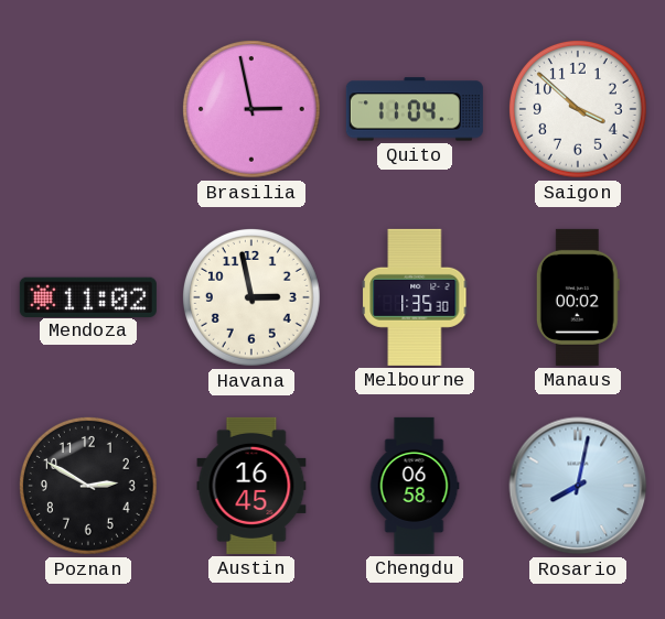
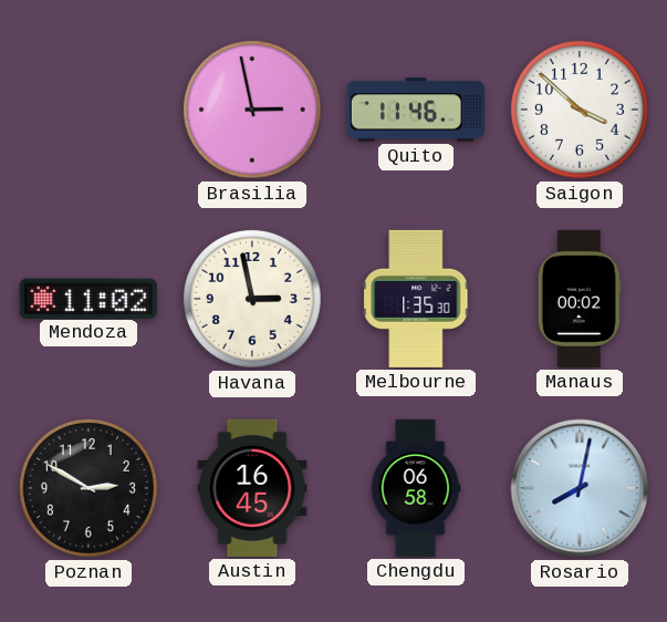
Quito: 11:04 -> 11:46
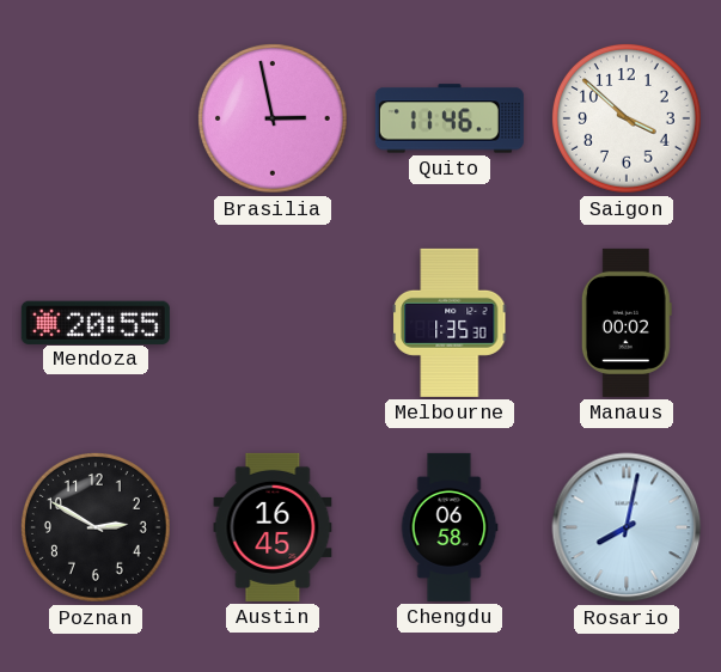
Mendoza: 11:02 -> 20:55
Havana: 2:58 -> none
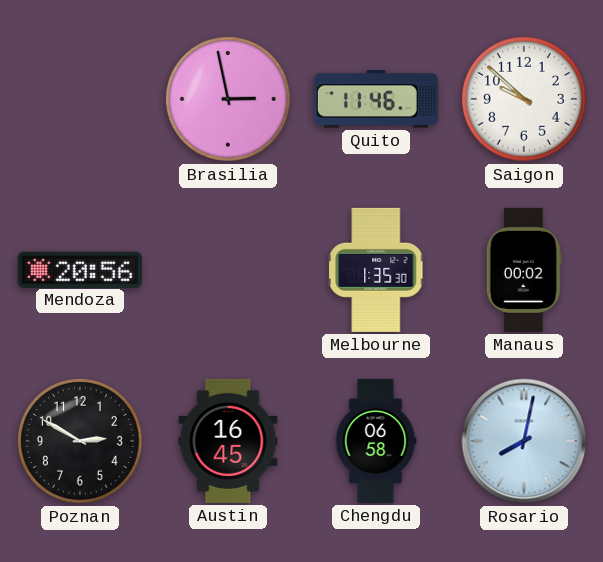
Saigon: 3:52 -> 9:52
Mendoza: 20:55 -> 20:56
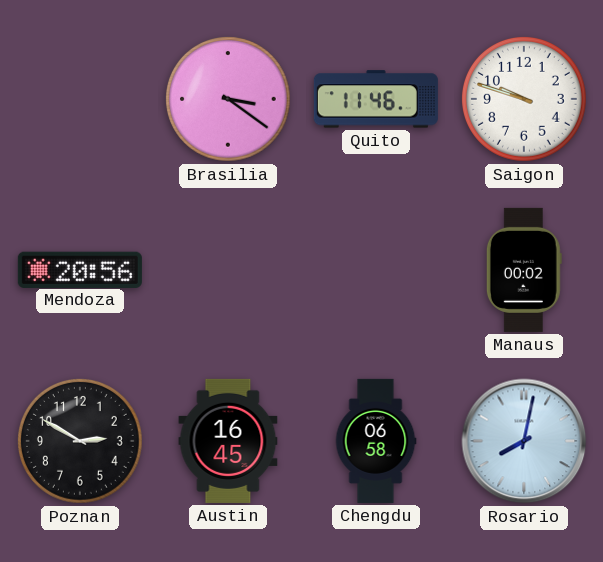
Brasilia: 2:58 -> 3:21
Saigon: 9:52 -> 9:48
Melbourne: 1:35 -> none
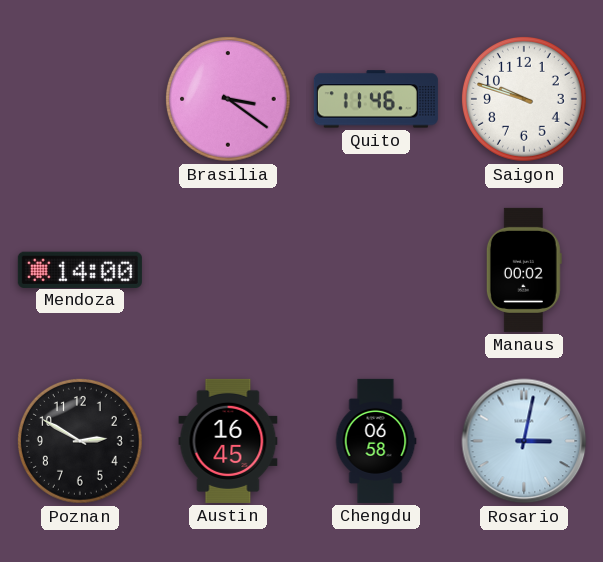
Mendoza: 20:56 -> 14:00
Rosario: 8:02 -> 3:02
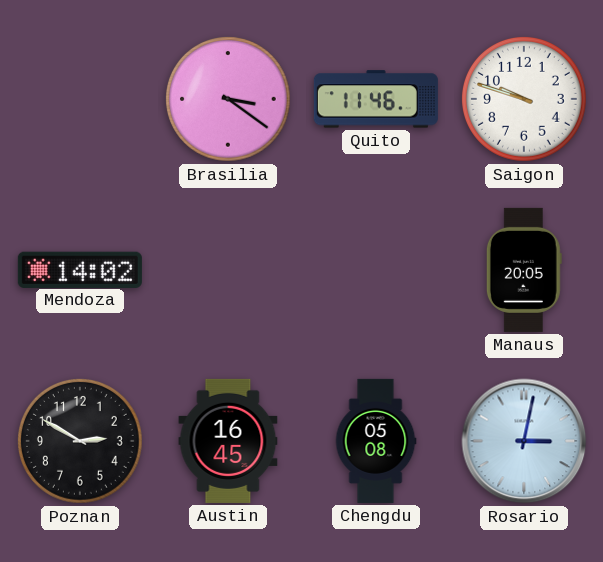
Mendoza: 14:00 -> 14:02
Manaus: 00:02 -> 20:05
Chengdu: 06:58 -> 05:08
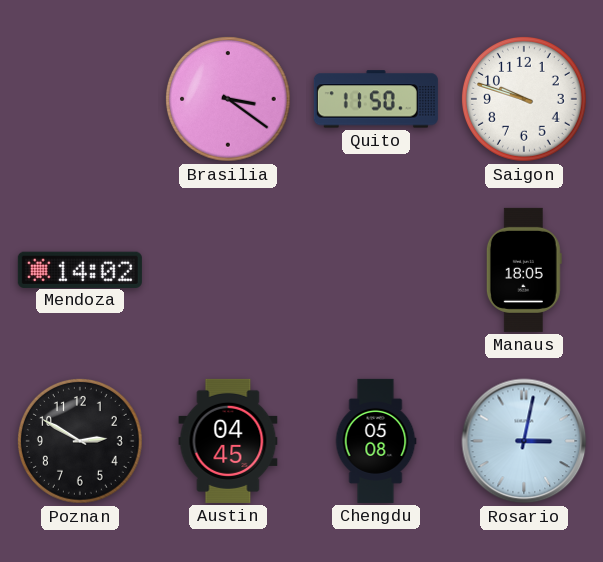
Quito: 11:46 -> 11:50
Manaus: 20:05 -> 18:05
Austin: 16:45 -> 04:45
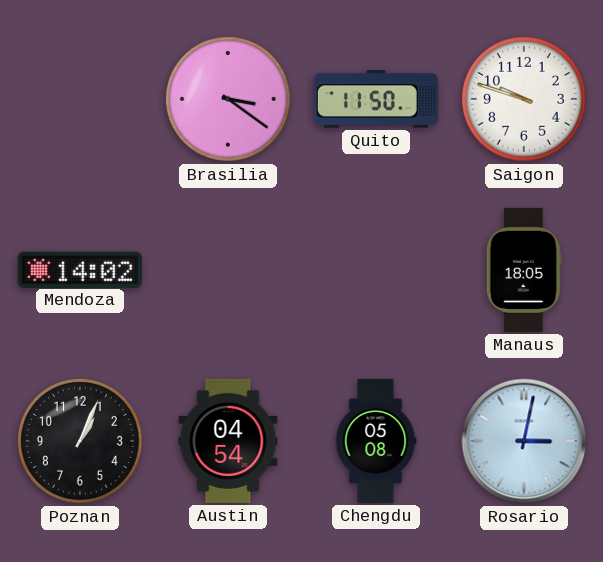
Poznan: 2:50 -> 1:04
Austin: 04:45 -> 04:54
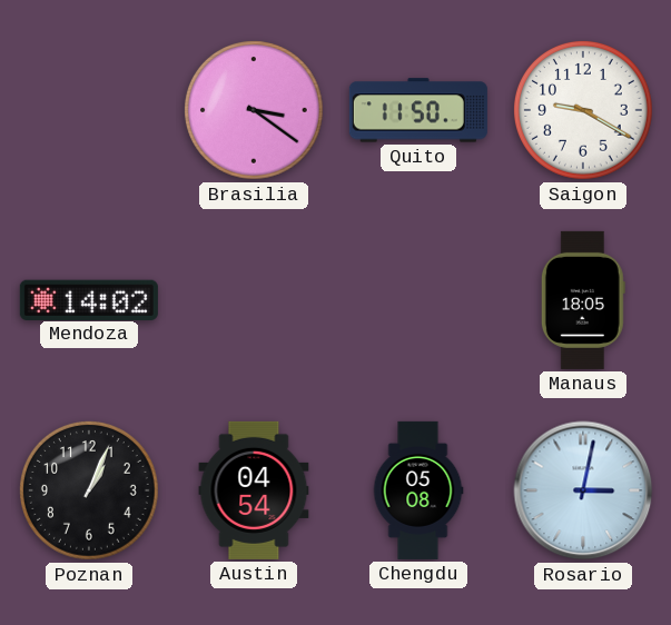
Saigon: 9:48 -> 9:20
